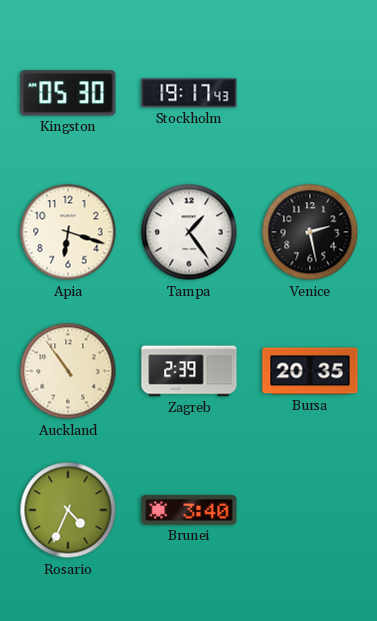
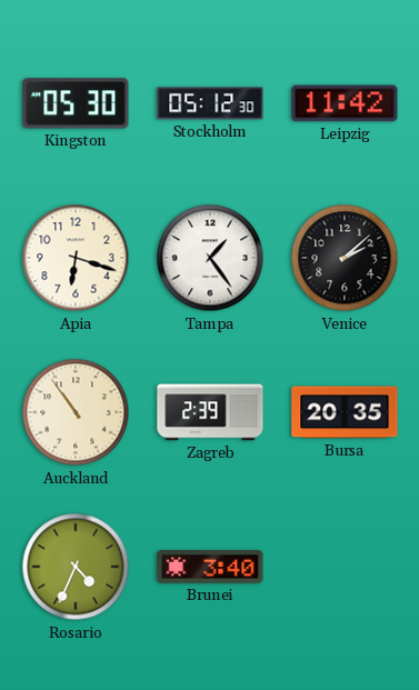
Stockholm: 19:17 -> 05:12
Leipzig: none -> 11:42
Venice: 2:28 -> 2:08
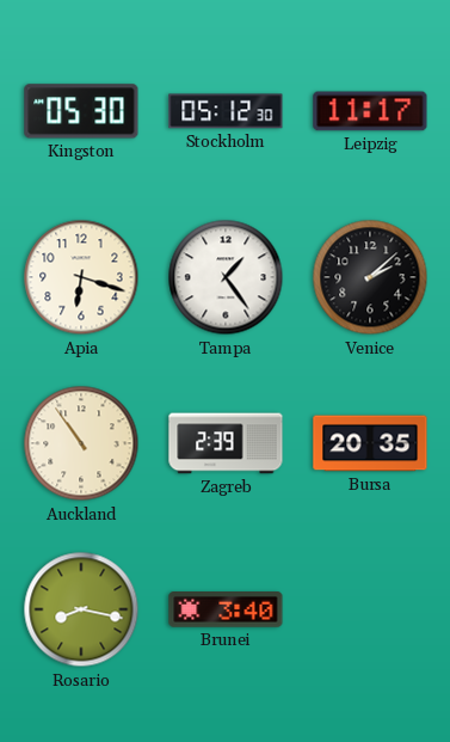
Leipzig: 11:42 -> 11:17
Rosario: 4:34 -> 8:17
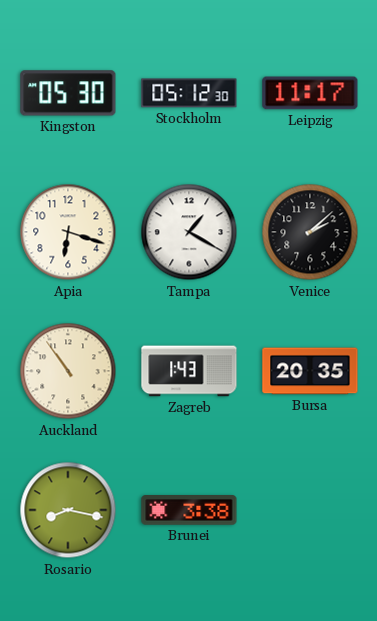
Tampa: 1:24 -> 1:20
Zagreb: 2:39 -> 1:43
Brunei: 3:40 -> 3:38
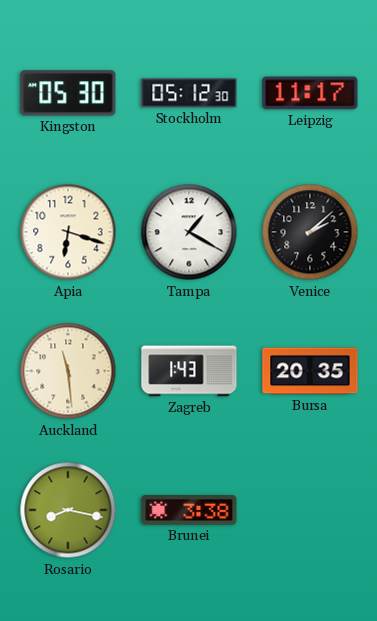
Auckland: 10:54 -> 11:29
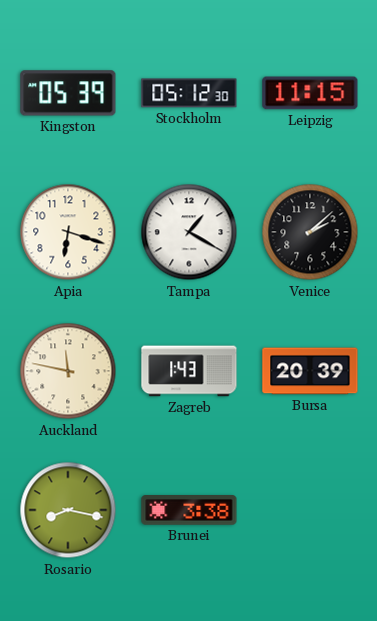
Kingston: 05:30 -> 05:39
Leipzig: 11:17 -> 11:15
Auckland: 11:29 -> 11:47
Bursa: 20:35 -> 20:39
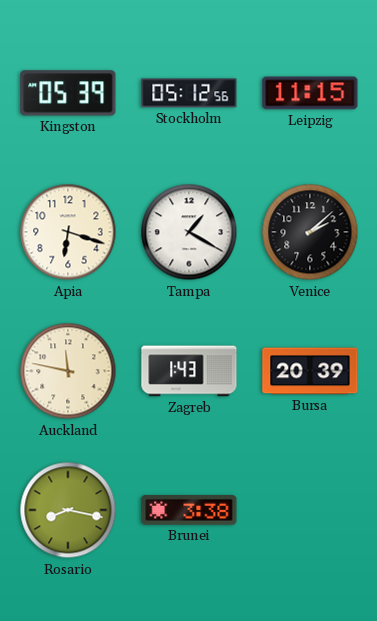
Stockholm: 05:12:30 -> 05:12:56
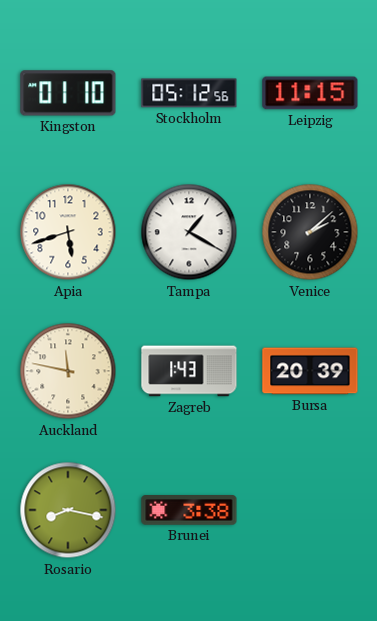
Kingston: 05:39 -> 01:10
Apia: 6:18 -> 5:42
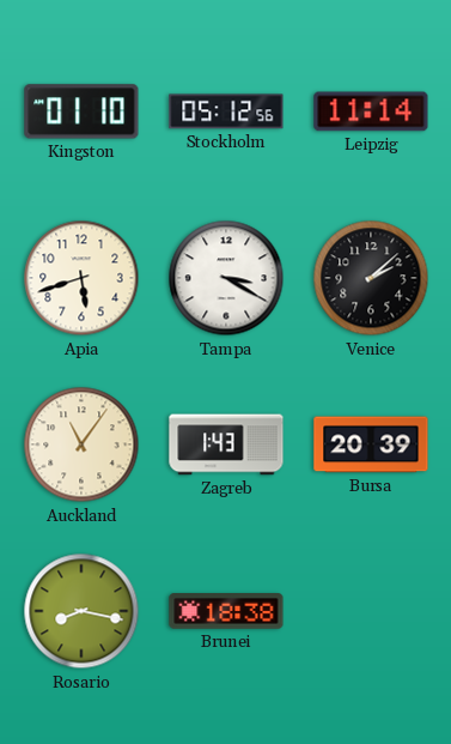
Leipzig: 11:15 -> 11:14
Tampa: 1:20 -> 3:20
Auckland: 11:47 -> 11:06
Brunei: 3:38 -> 18:38
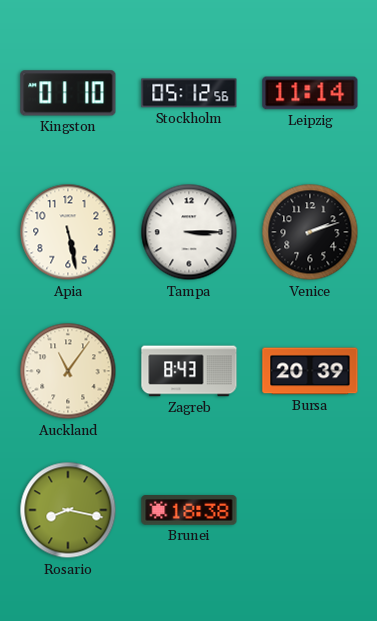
Apia: 5:42 -> 5:28
Tampa: 3:20 -> 3:15
Venice: 2:08 -> 2:12
Zagreb: 1:43 -> 8:43
